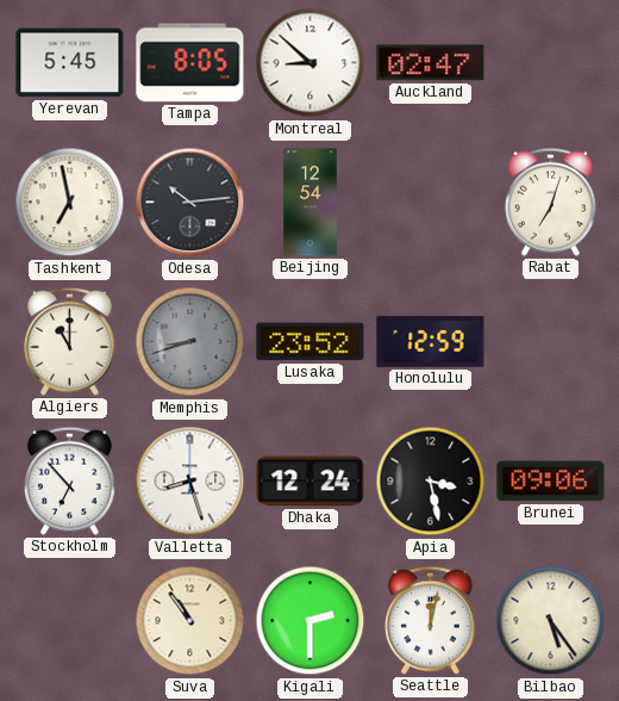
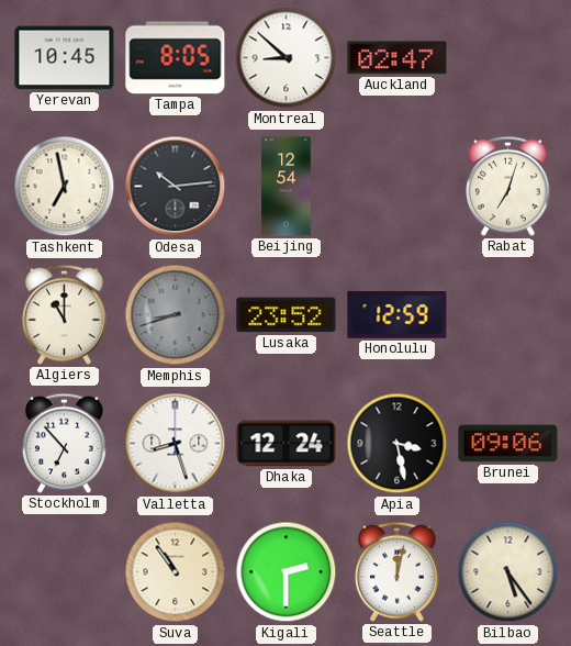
Yerevan: 5:45 -> 10:45
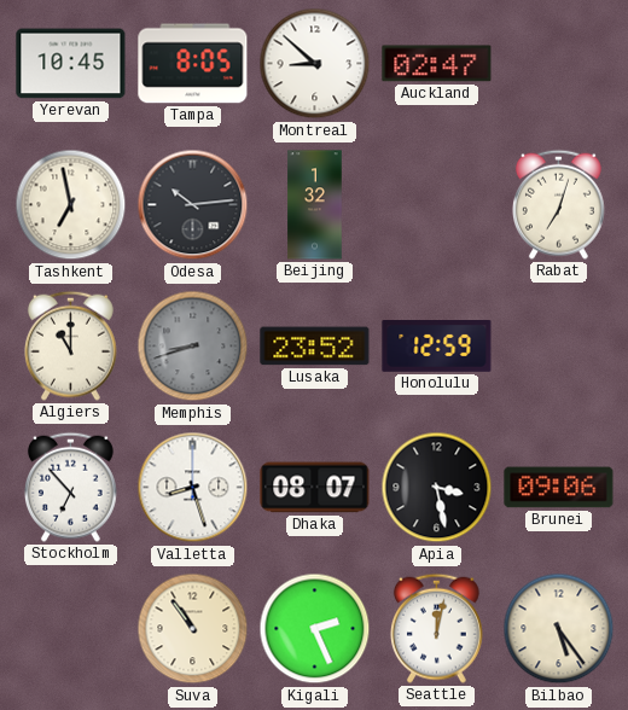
Beijing: 12:54 -> 1:32
Dhaka: 12:24 -> 08:07
Kigali: 2:30 -> 2:26
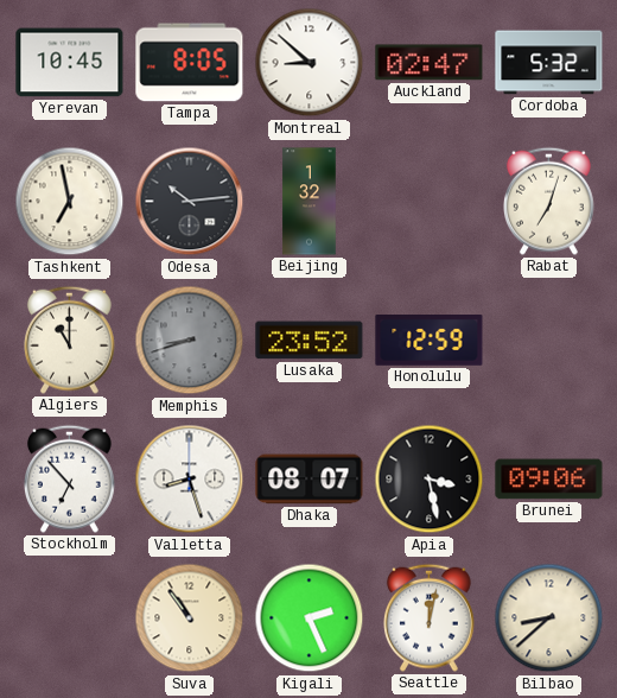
Cordoba: none -> 5:32
Bilbao: 5:24 -> 8:38
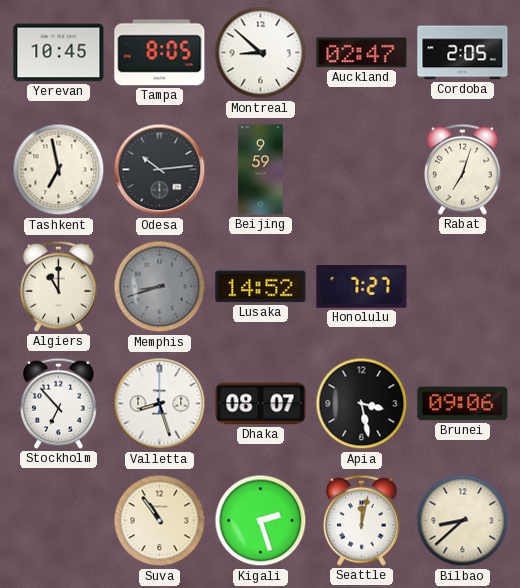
Cordoba: 5:32 -> 2:05
Beijing: 1:32 -> 9:59
Lusaka: 23:52 -> 14:52
Honolulu: 12:59 -> 7:27
Kigali: 2:26 -> 2:27
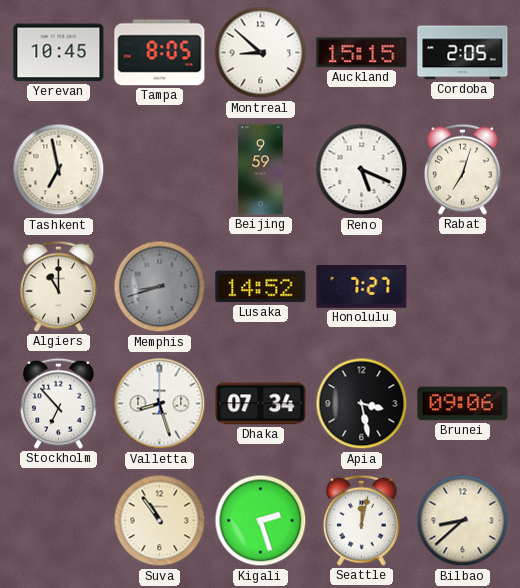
Auckland: 02:47 -> 15:15
Odesa: 10:14 -> none
Reno: none -> 5:19
Dhaka: 08:07 -> 07:34
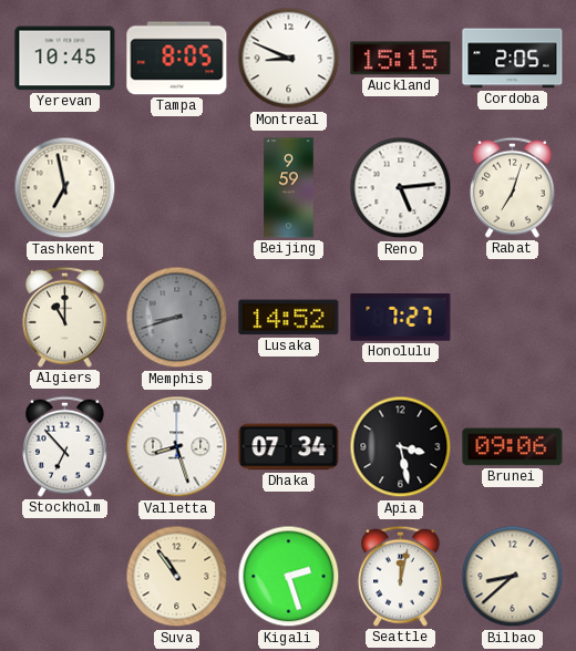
Montreal: 8:52 -> 8:49
Reno: 5:19 -> 5:14
